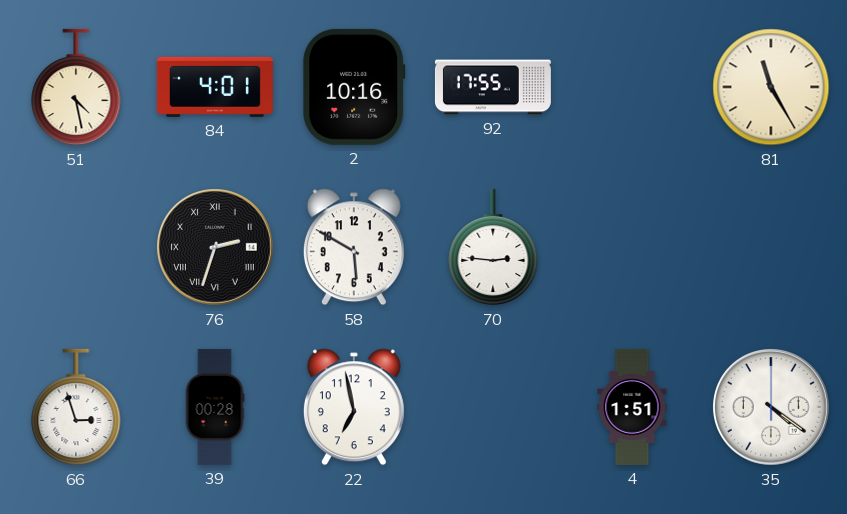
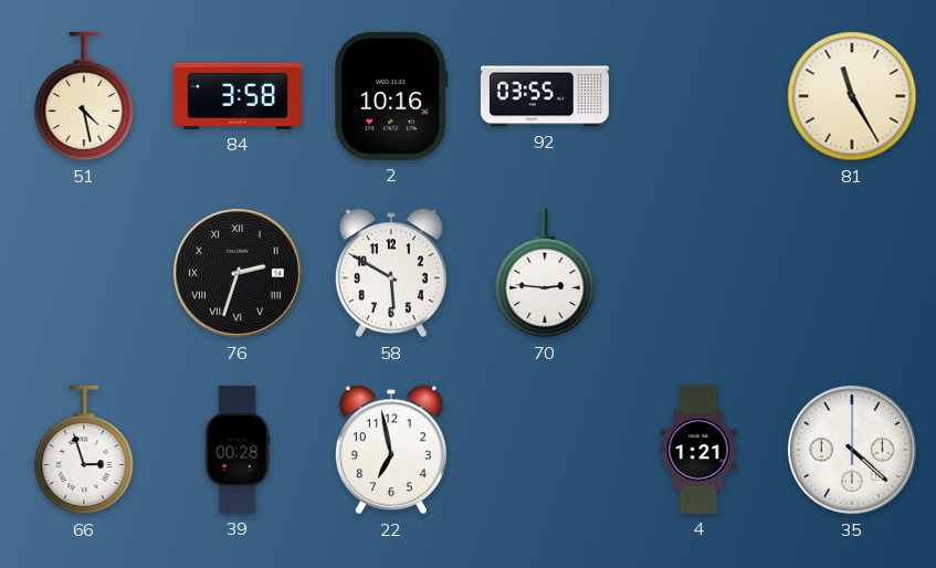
84: 4:01 -> 3:58
92: 17:55 -> 03:55
4: 1:51 -> 1:21
35: 4:21 -> 4:22
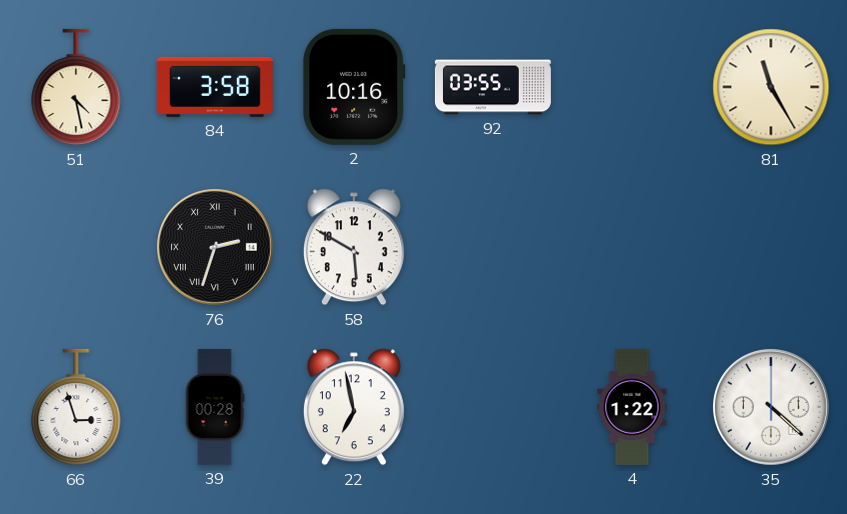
70: 2:46 -> none
4: 1:21 -> 1:22
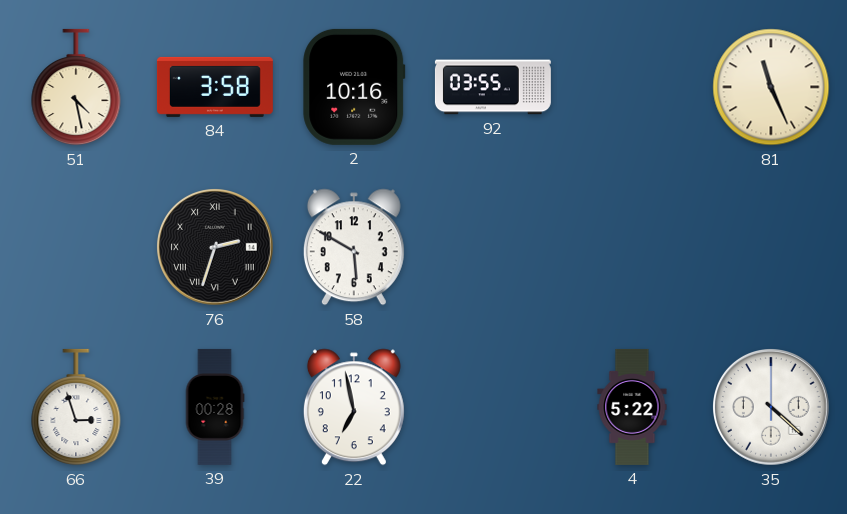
81: 11:25 -> 11:26
4: 1:22 -> 5:22
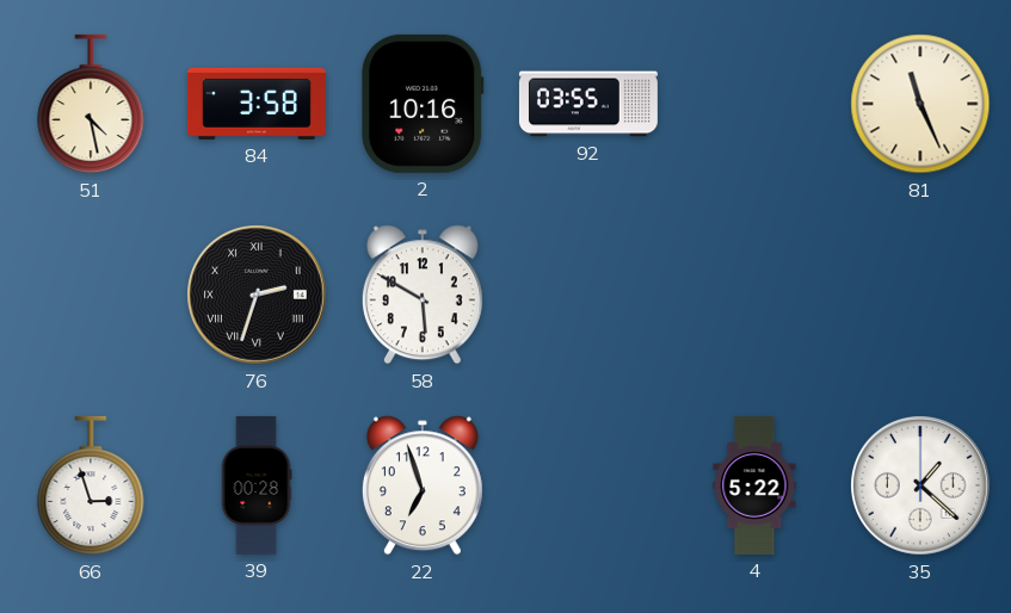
22: 6:58 -> 6:57
35: 4:22 -> 1:22
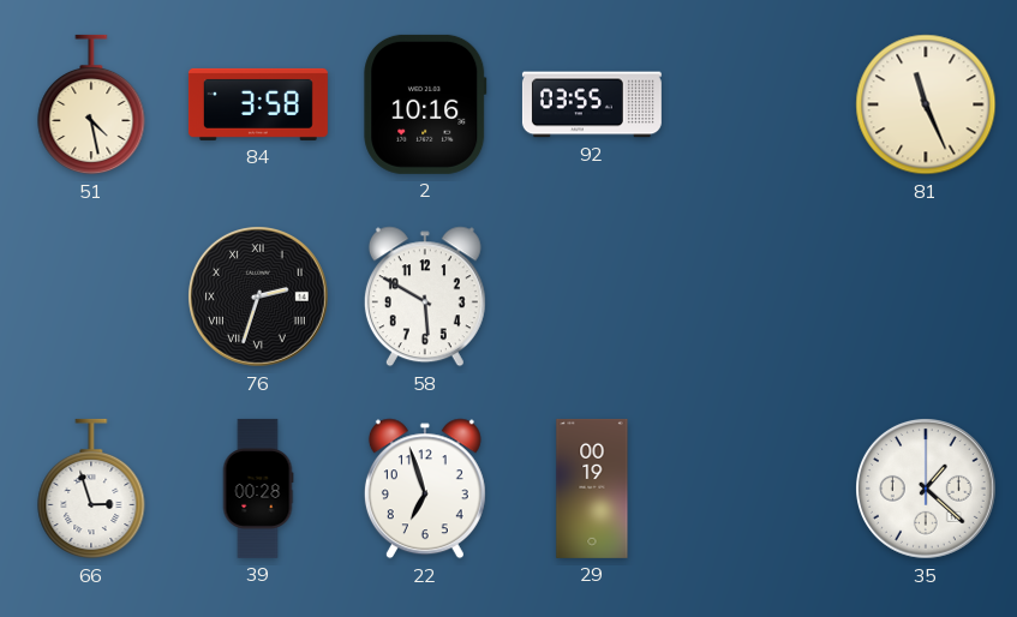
29: none -> 00:19
4: 5:22 -> none
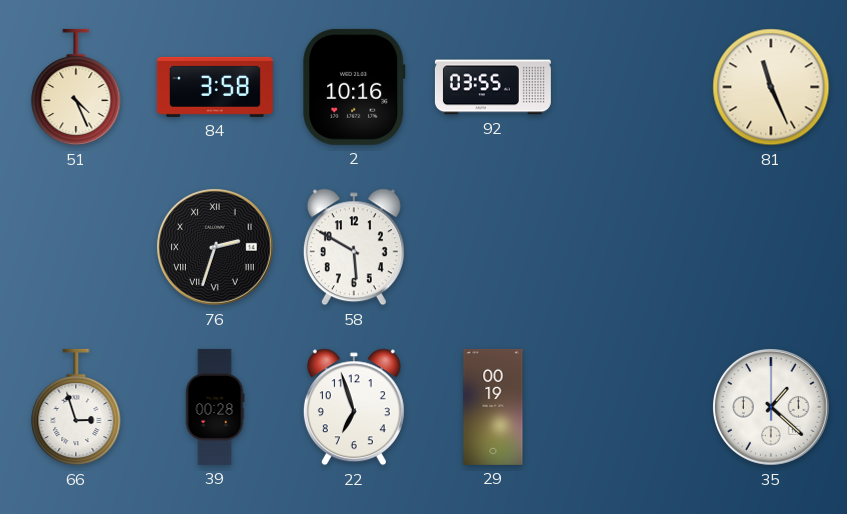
51: 4:28 -> 4:26
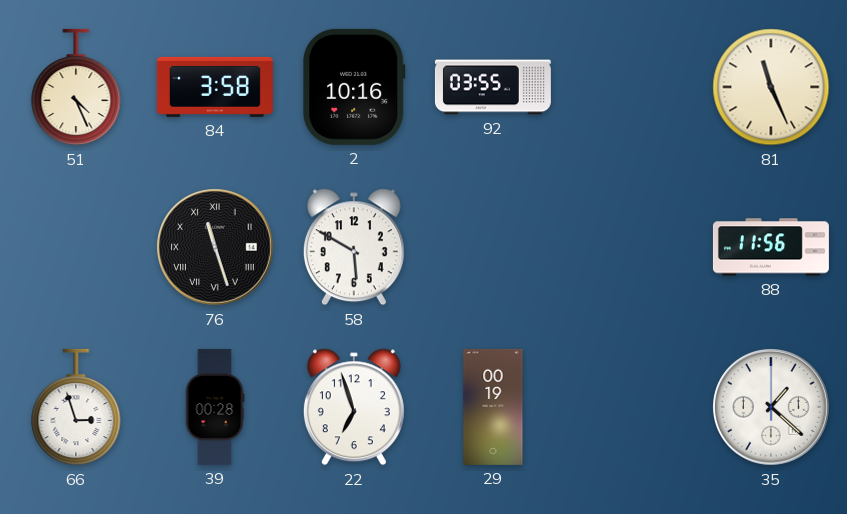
76: 2:33 -> 11:27
88: none -> 11:56
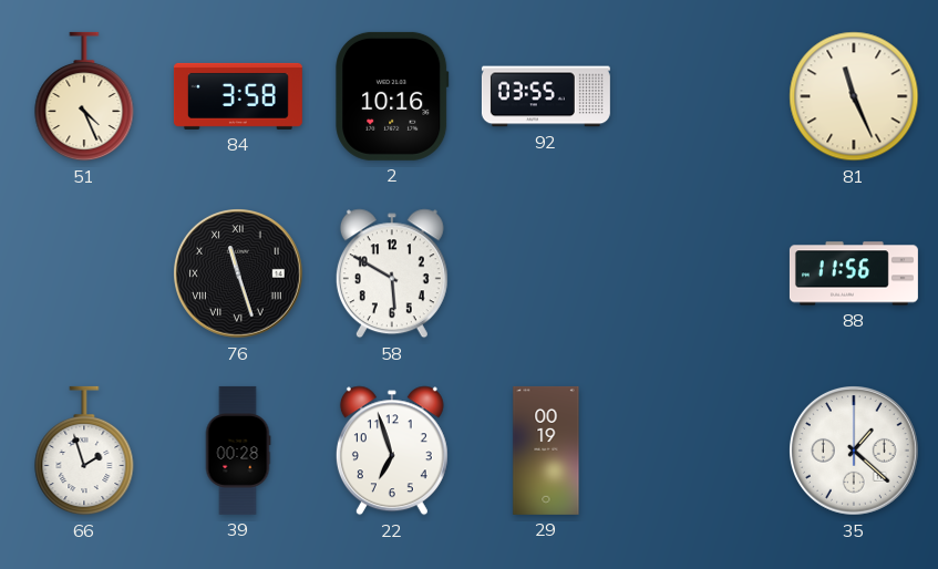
66: 2:57 -> 1:57
